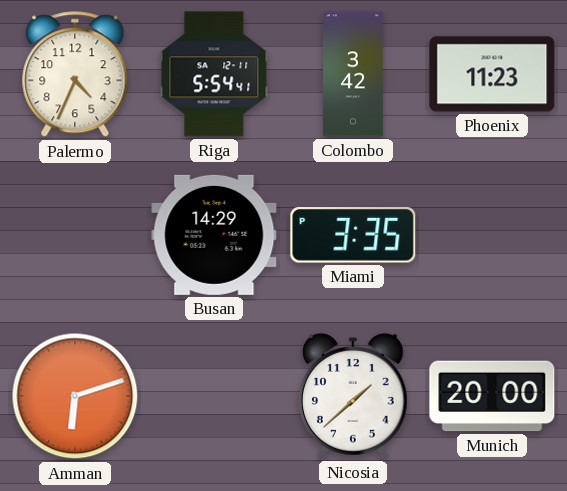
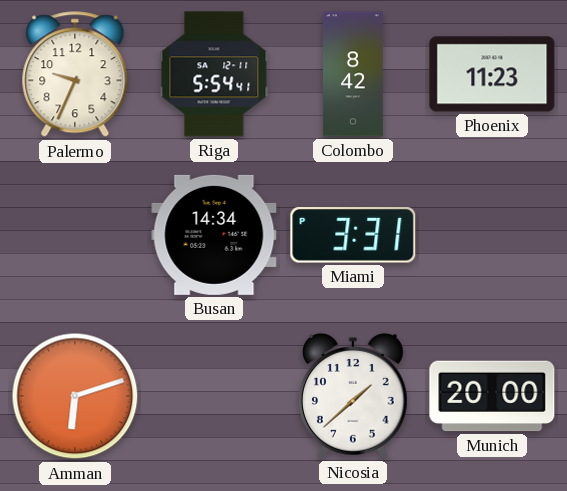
Palermo: 4:34 -> 9:34
Colombo: 3:42 -> 8:42
Busan: 14:29 -> 14:34
Miami: 3:35 -> 3:31
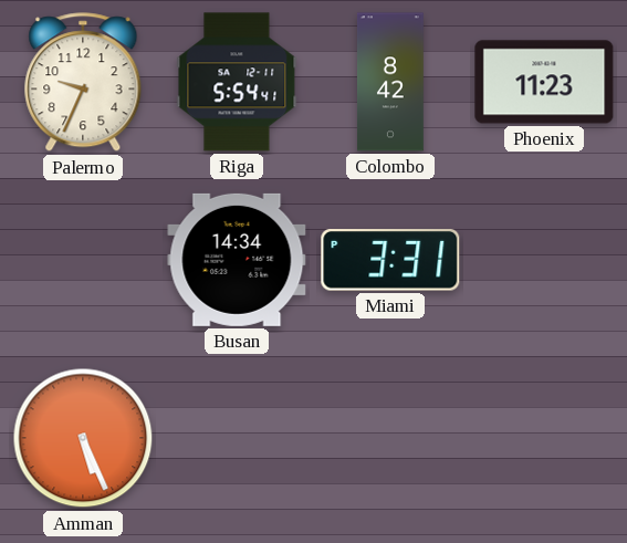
Amman: 6:12 -> 5:26
Nicosia: 1:38 -> none
Munich: 20:00 -> none
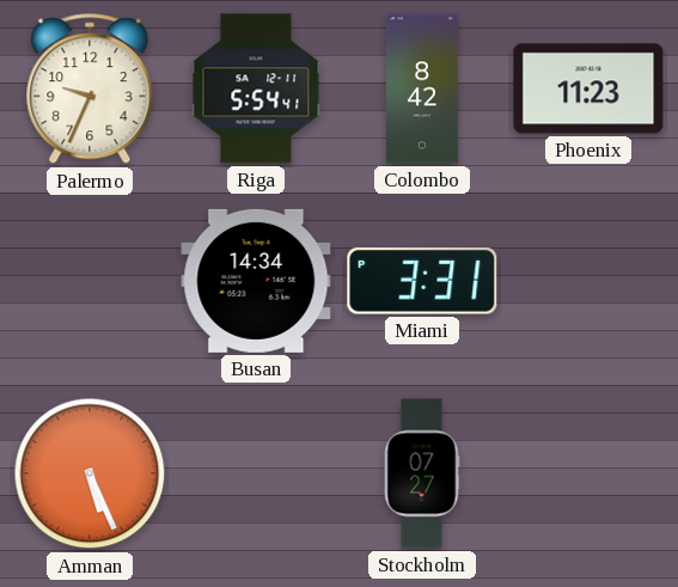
Stockholm: none -> 07:27
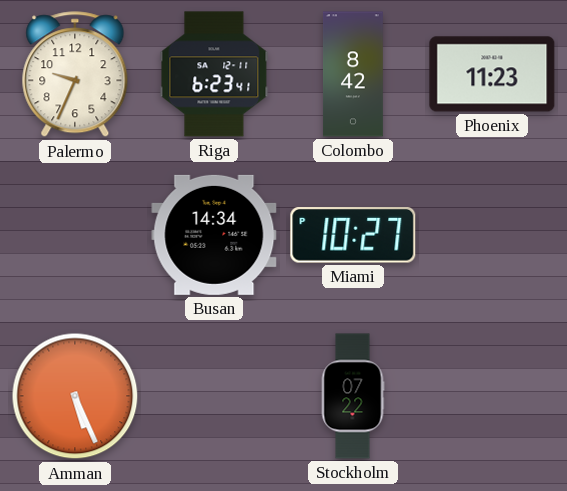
Riga: 5:54 -> 6:23
Miami: 3:31 -> 10:27
Stockholm: 07:27 -> 07:22
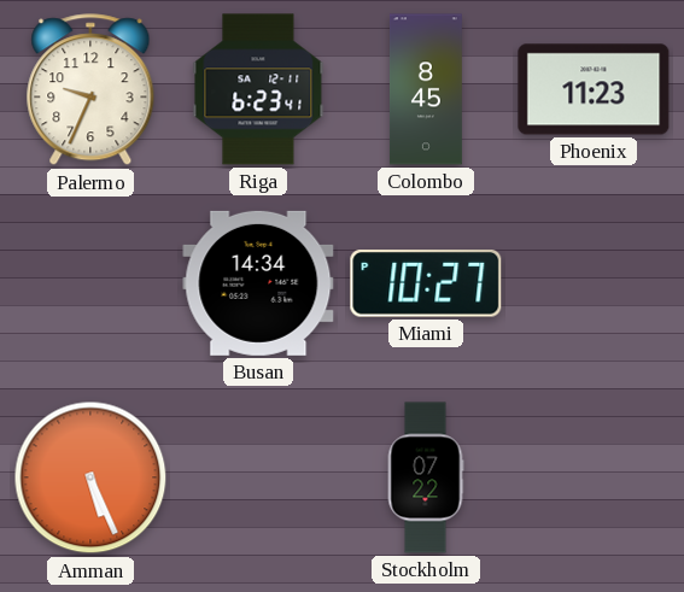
Colombo: 8:42 -> 8:45
